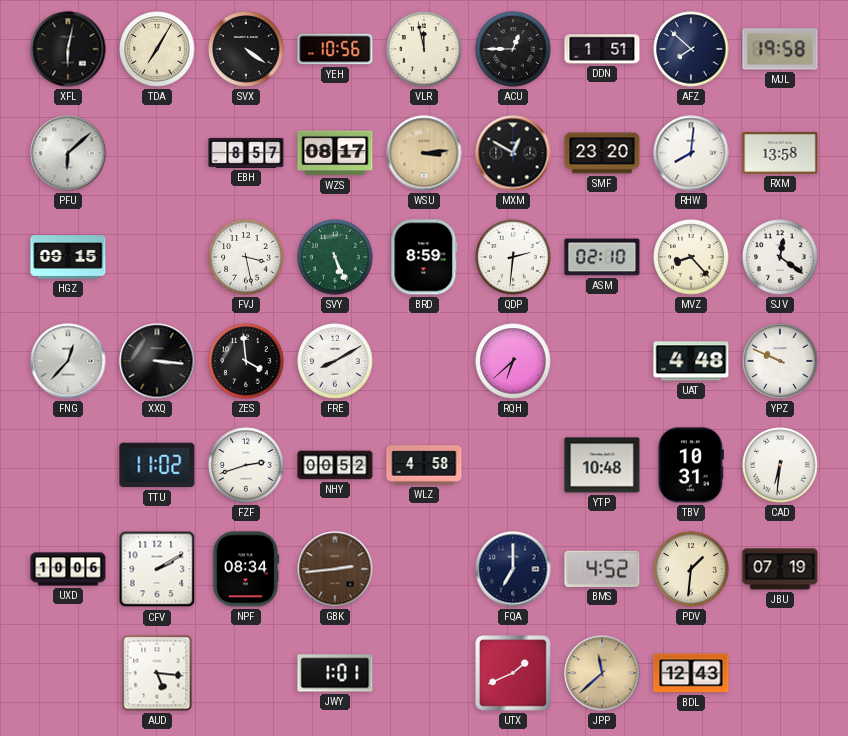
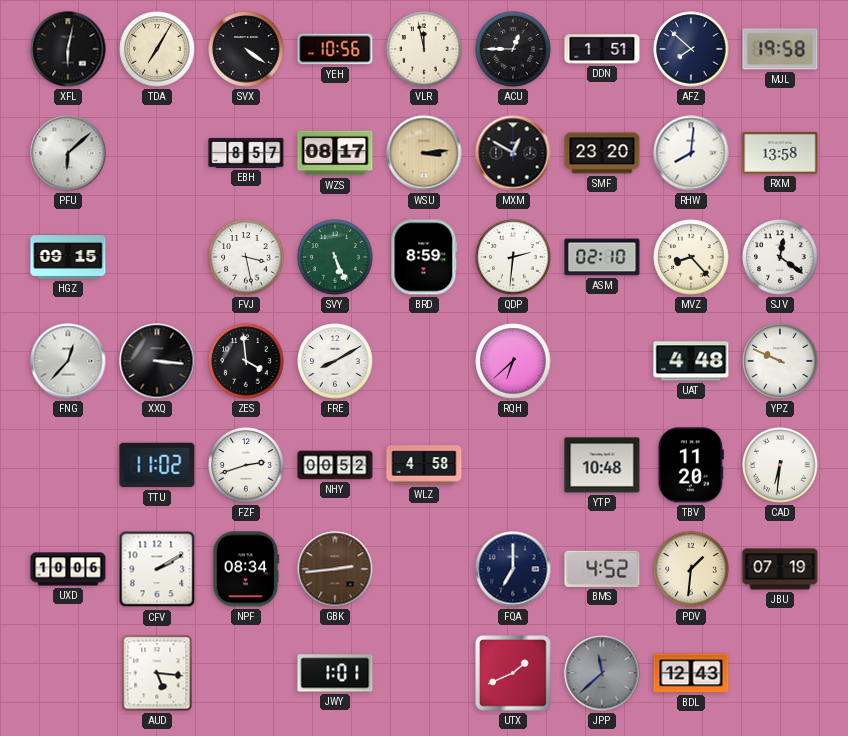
TBV: 10:31 -> 11:20
JPP dial: champagne -> grey
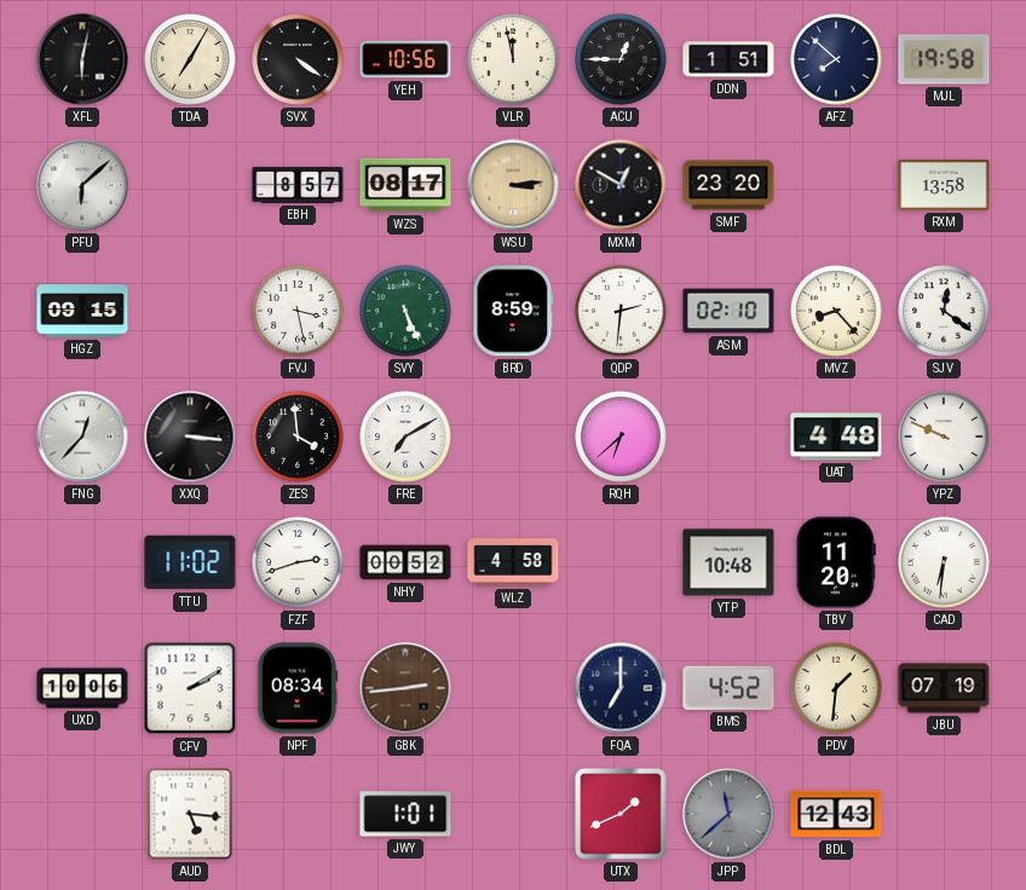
RHW: 8:01 -> none
FRE: 8:10 -> 7:10
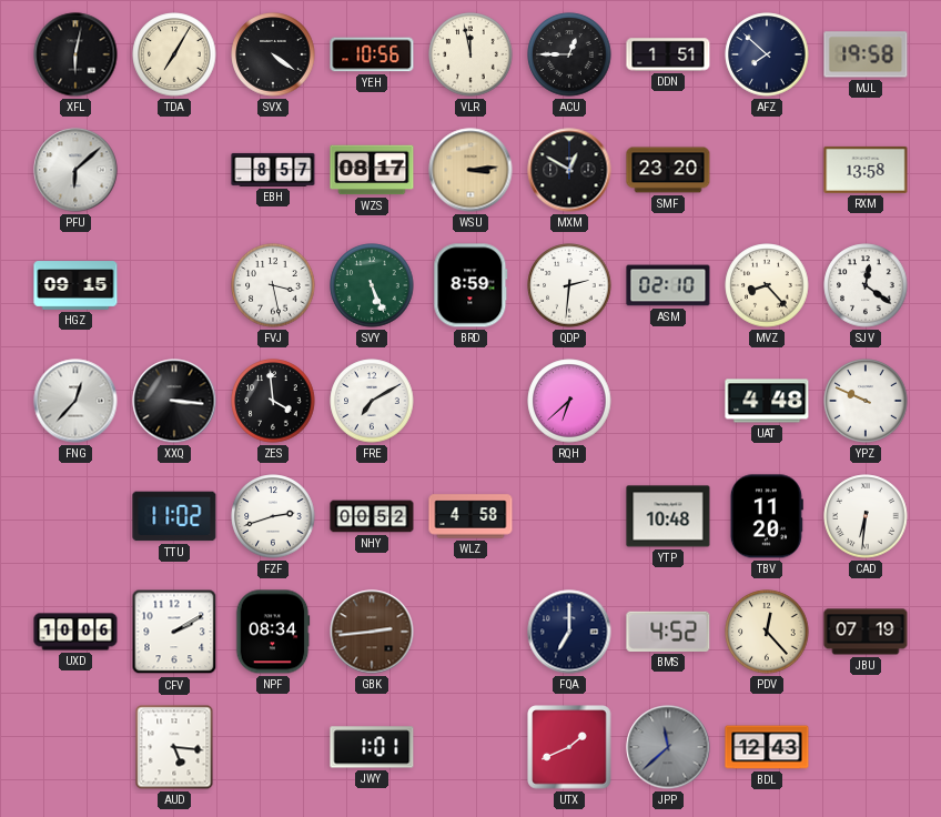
PDV: 1:31 -> 12:23
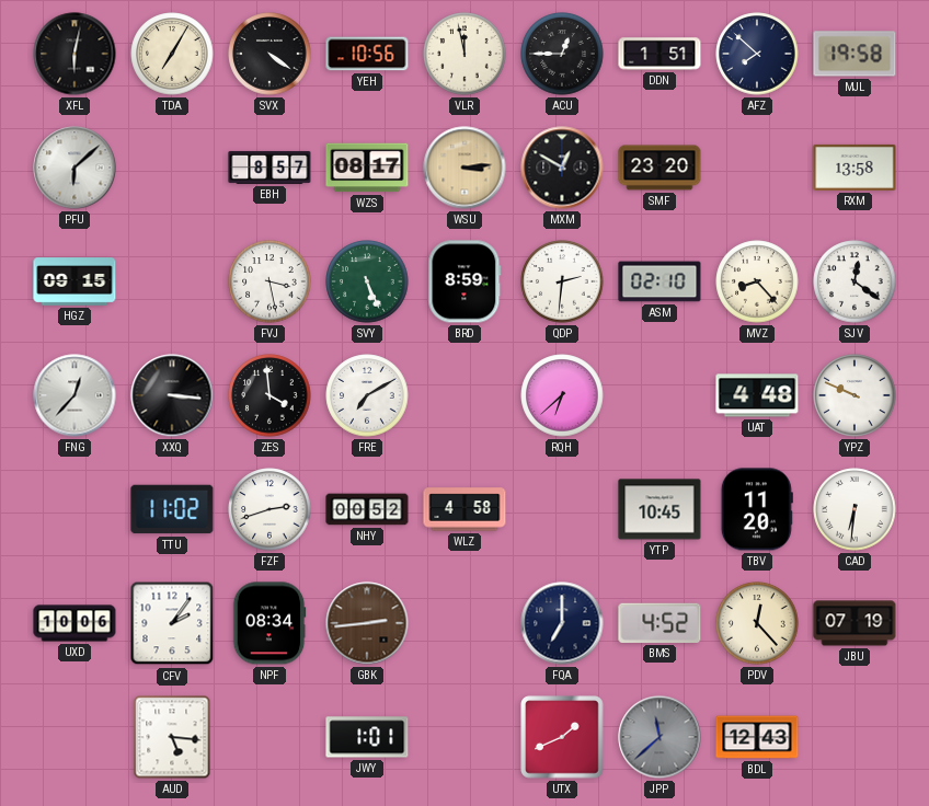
YTP: 10:48 -> 10:45
CFV: 2:10 -> 2:06
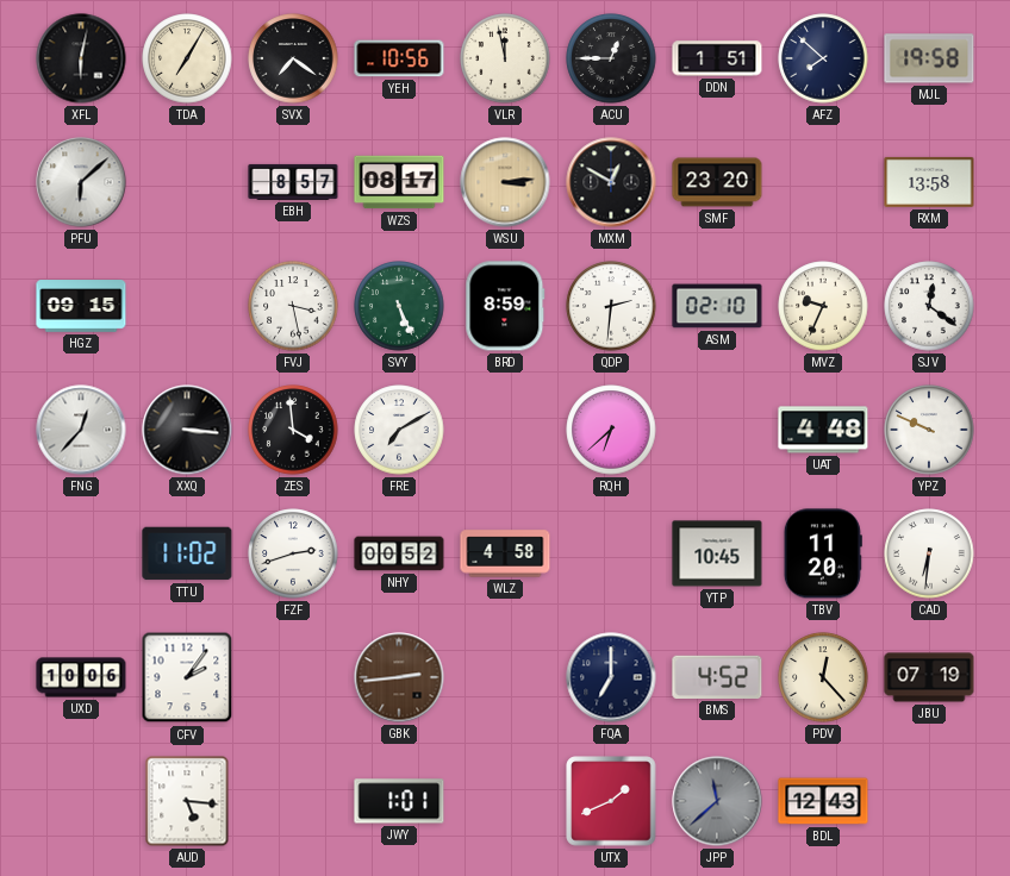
SVX: 4:21 -> 7:21
MVZ: 8:23 -> 9:34
NPF: 08:34 -> none
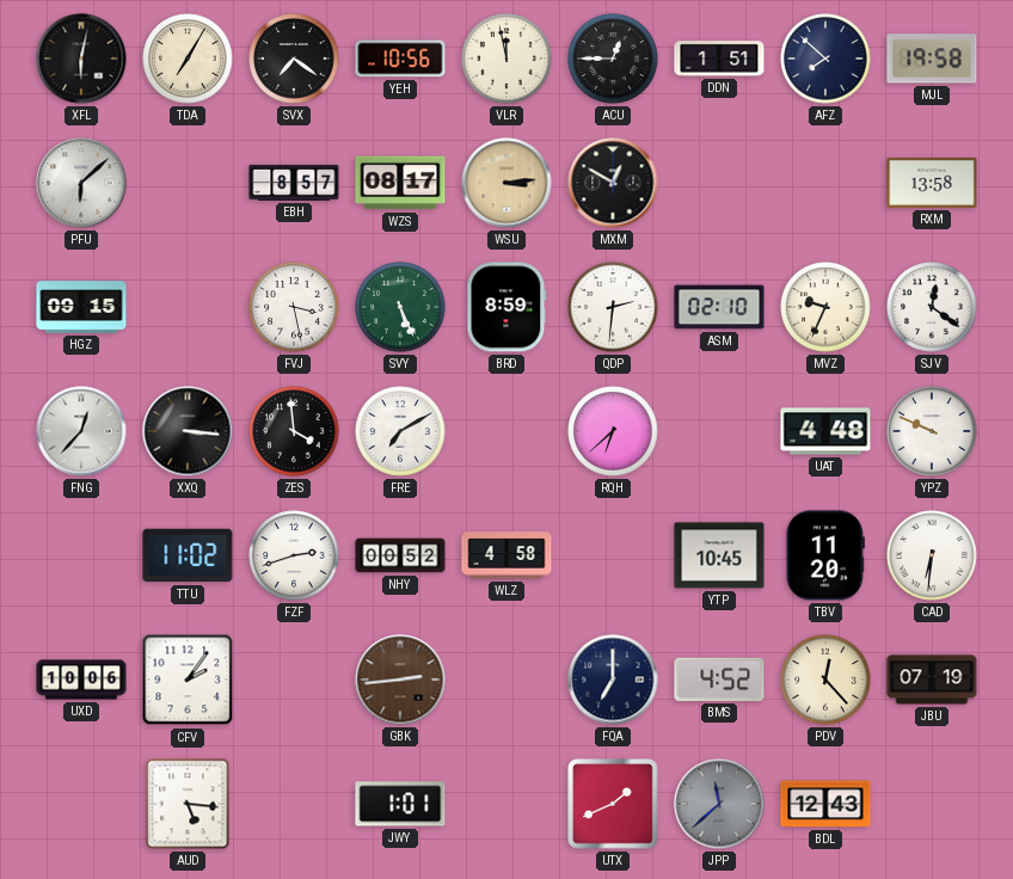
SMF: 23:20 -> none
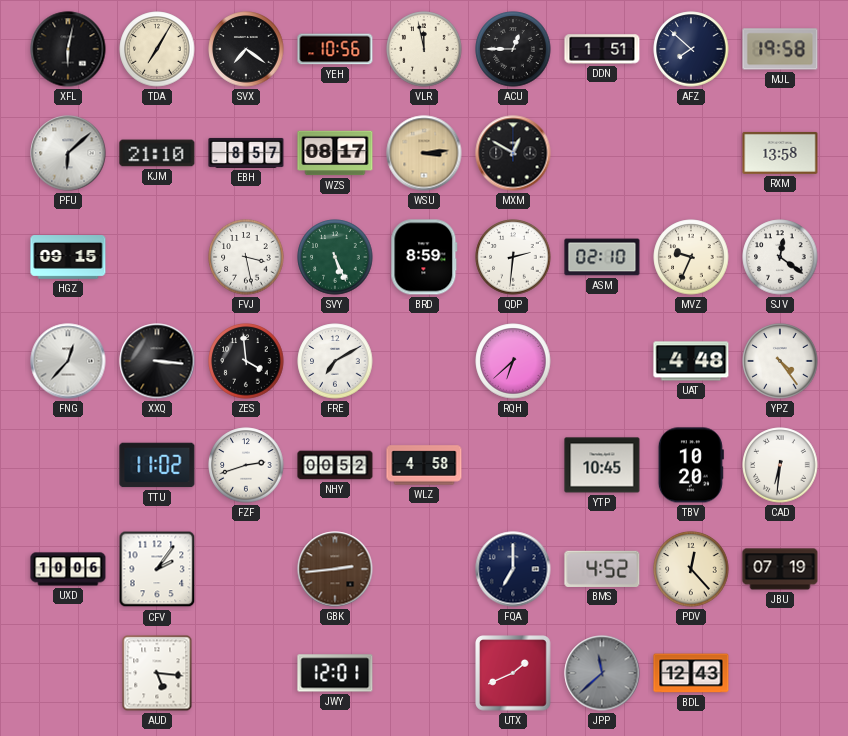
KJM: none -> 21:10
YPZ: 9:49 -> 4:24
TBV: 11:20 -> 10:20
JWY: 1:01 -> 12:01
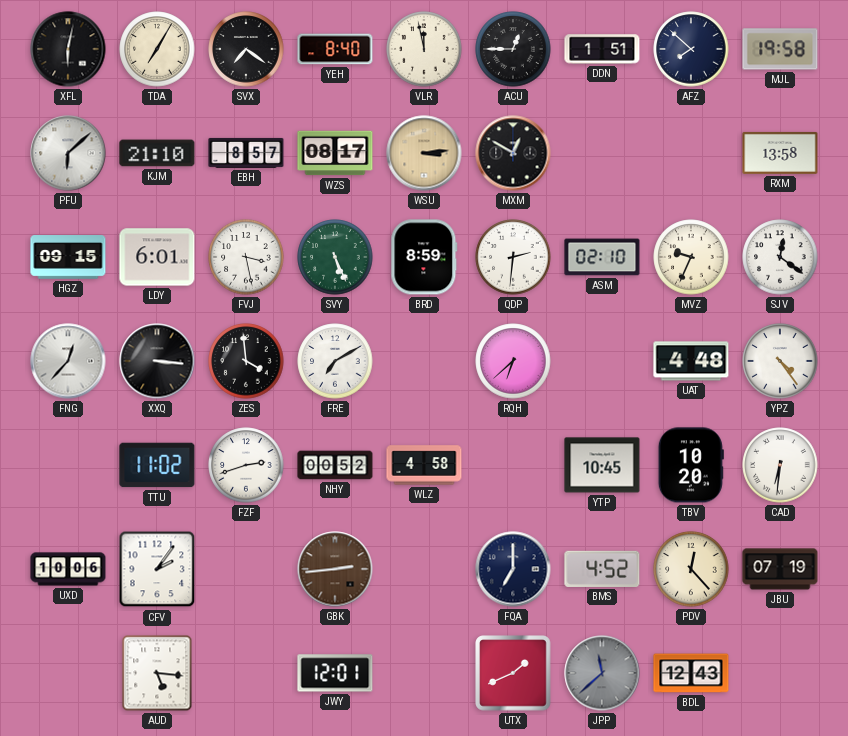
YEH: 10:56 -> 8:40
LDY: none -> 6:01
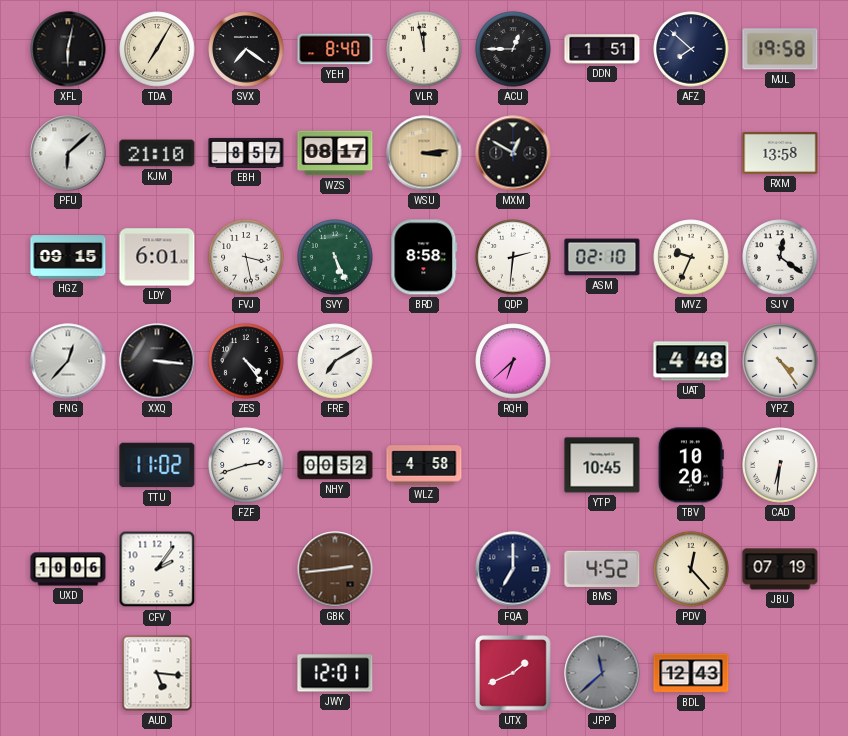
BRD: 8:59 -> 8:58
ZES: 3:59 -> 4:24
